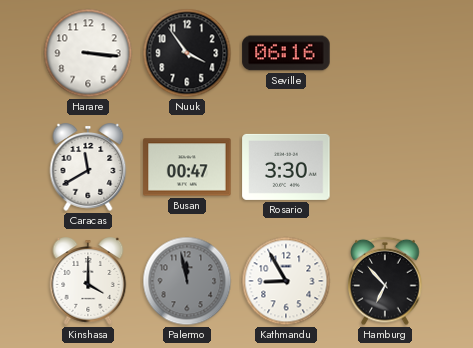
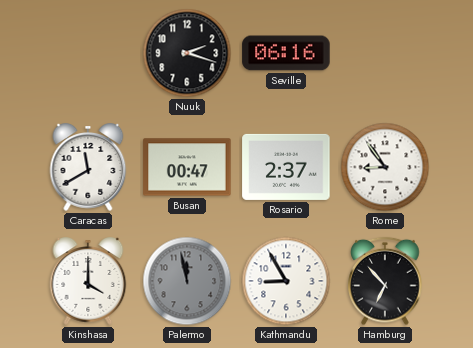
Harare: 3:16 -> none
Nuuk: 3:54 -> 2:18
Rosario: 3:30 -> 2:37
Rome: none -> 8:54
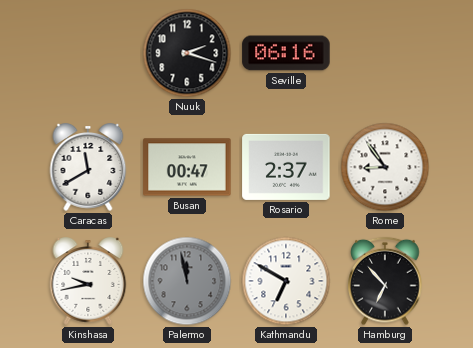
Kinshasa: 4:00 -> 9:43
Kathmandu: 8:55 -> 6:50
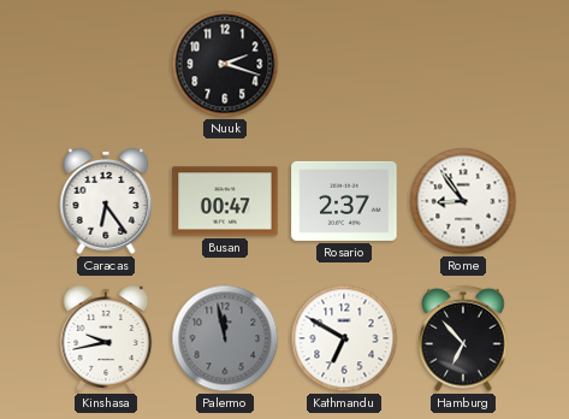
Seville: 06:16 -> none
Caracas: 11:40 -> 6:24
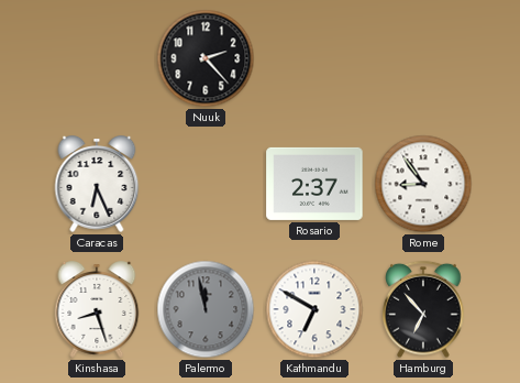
Nuuk: 2:18 -> 2:23
Caracas: 6:24 -> 6:26
Busan: 00:47 -> none
Kinshasa: 9:43 -> 8:27
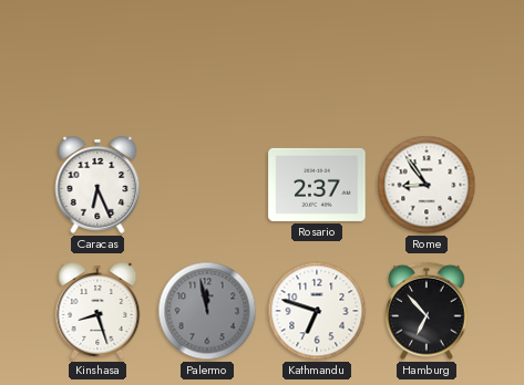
Nuuk: 2:23 -> none
Kathmandu: 6:50 -> 6:48
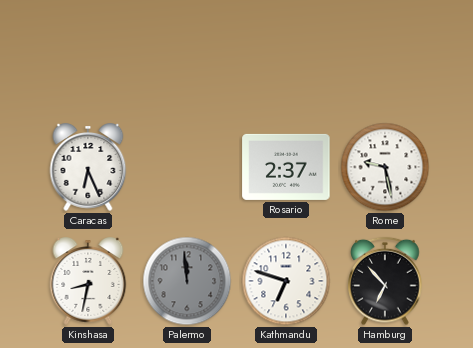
Rome: 8:54 -> 9:28
Kinshasa: 8:27 -> 8:32
Palermo: 11:58 -> 11:59
